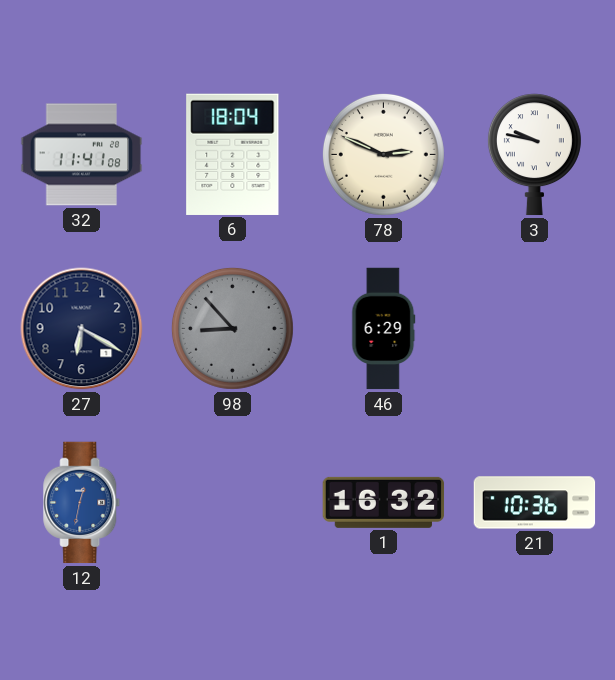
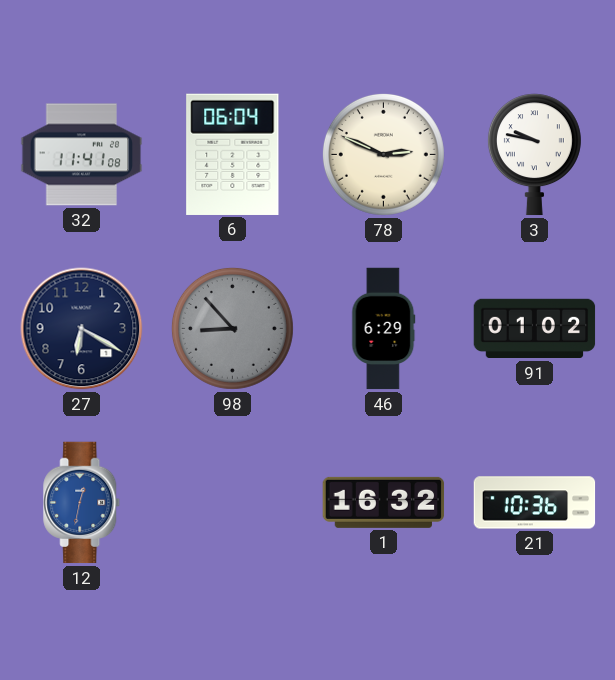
6: 18:04 -> 06:04
91: none -> 01:02
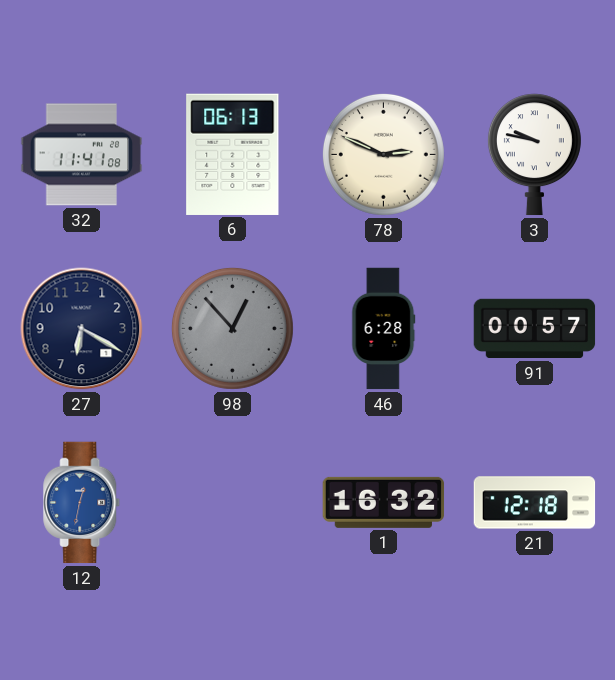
6: 06:04 -> 06:13
98: 8:53 -> 12:53
46: 6:29 -> 6:28
91: 01:02 -> 00:57
21: 10:36 -> 12:18
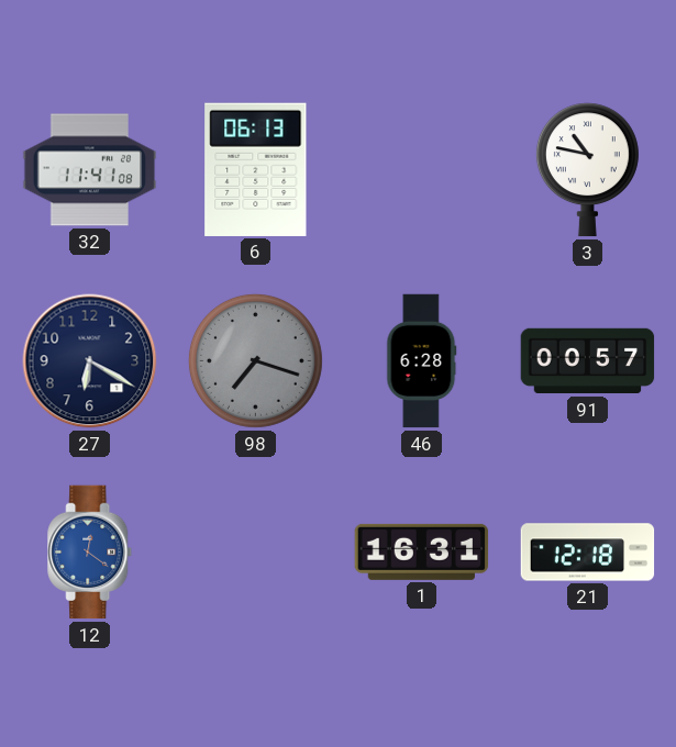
78: 2:49 -> none
3: 9:47 -> 10:47
98: 12:53 -> 7:18
12: 12:32 -> 12:21
1: 16:32 -> 16:31
